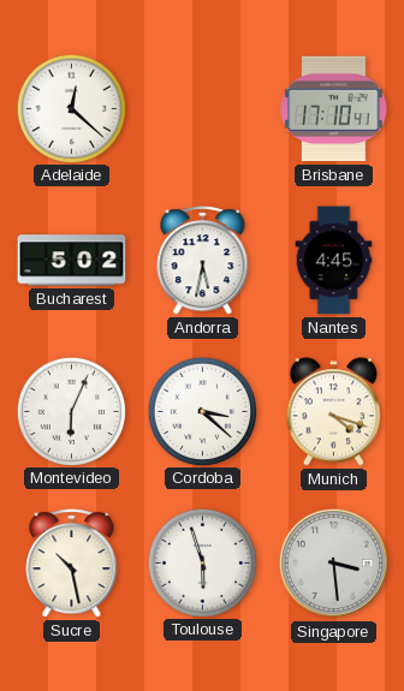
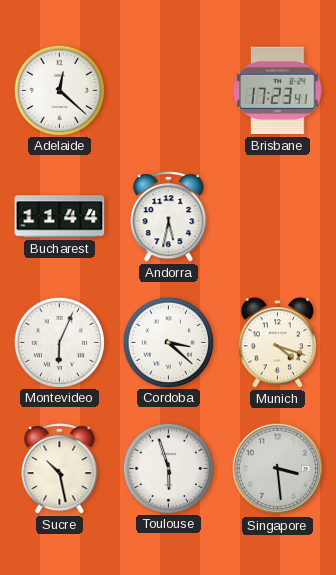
Brisbane: 17:10 -> 17:23
Bucharest: 5:02 -> 11:44
Nantes: 4:45 -> none
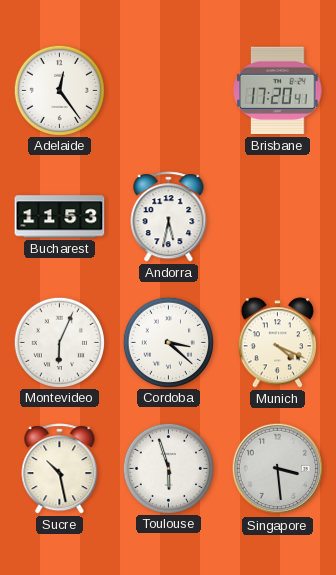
Adelaide: 12:22 -> 12:24
Brisbane: 17:23 -> 17:20
Bucharest: 11:44 -> 11:53
Munich: 4:18 -> 4:19
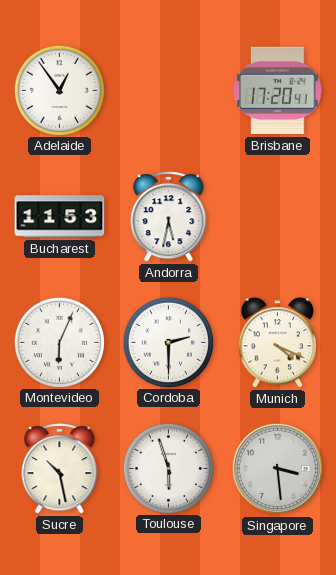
Adelaide: 12:24 -> 12:54
Cordoba: 3:22 -> 2:30
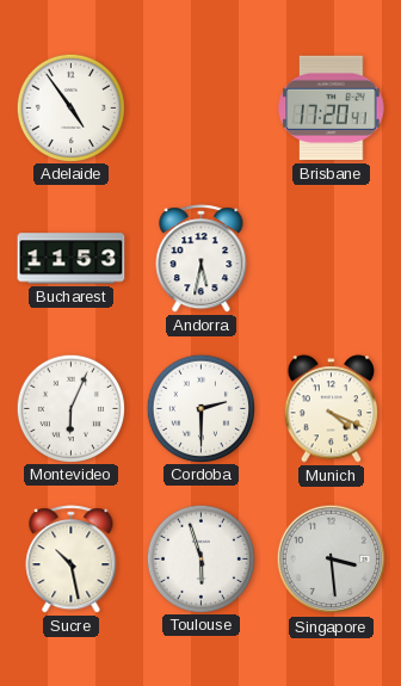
Adelaide: 12:54 -> 4:54
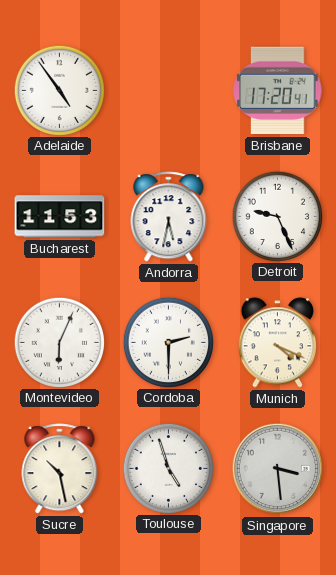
Detroit: none -> 9:26
Toulouse: 5:57 -> 4:57
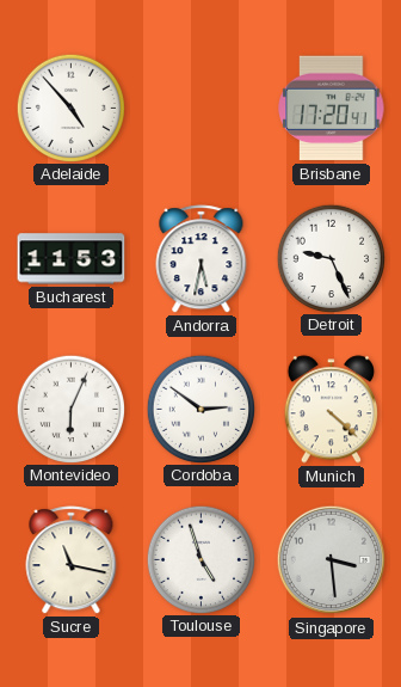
Adelaide: 4:54 -> 4:53
Cordoba: 2:30 -> 2:51
Munich: 4:19 -> 4:22
Sucre: 10:28 -> 11:17
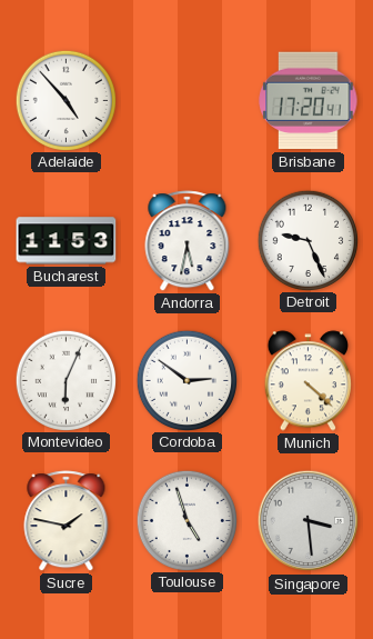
Sucre: 11:17 -> 1:47
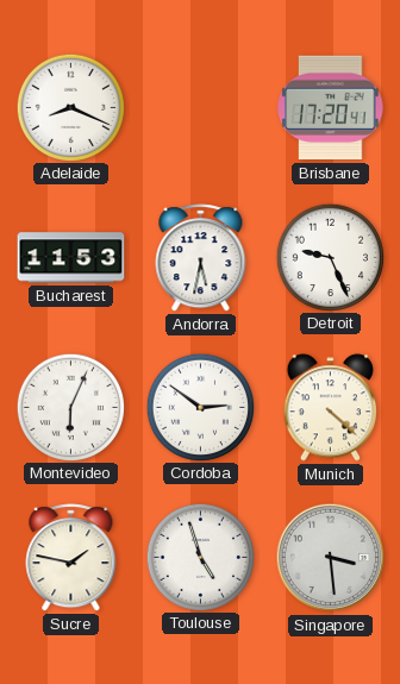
Adelaide: 4:53 -> 8:19
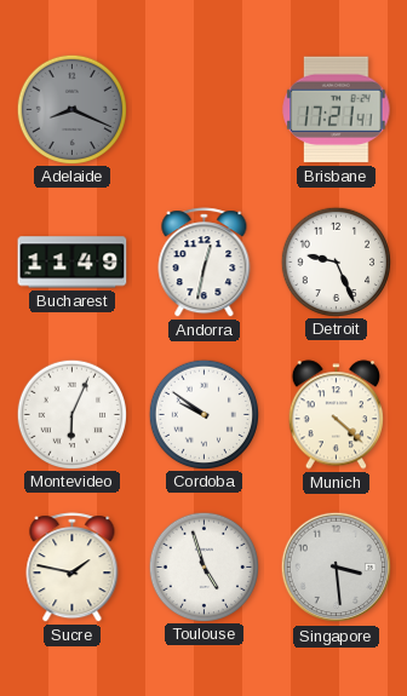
Adelaide dial: white -> grey
Brisbane: 17:20 -> 17:21
Bucharest: 11:53 -> 11:49
Andorra: 5:32 -> 12:32
Cordoba: 2:51 -> 9:51
